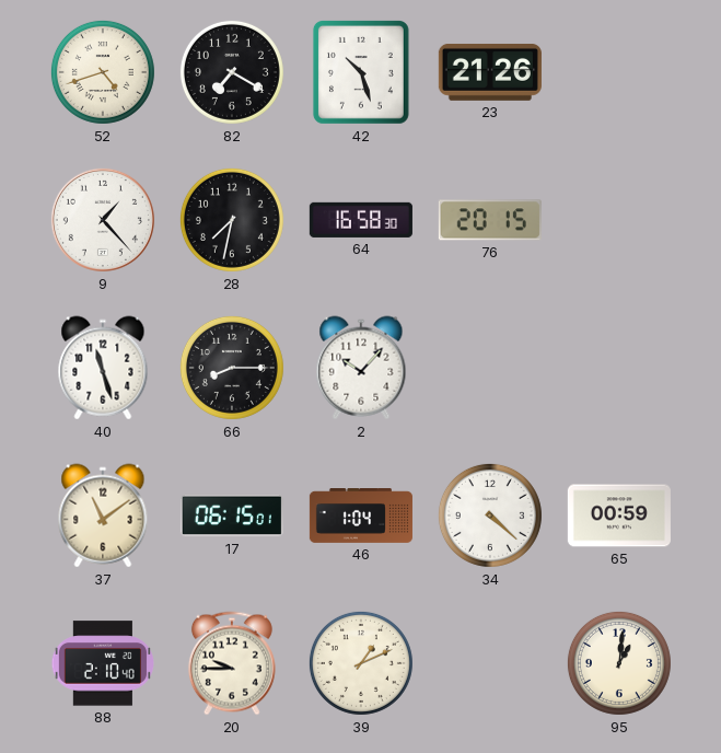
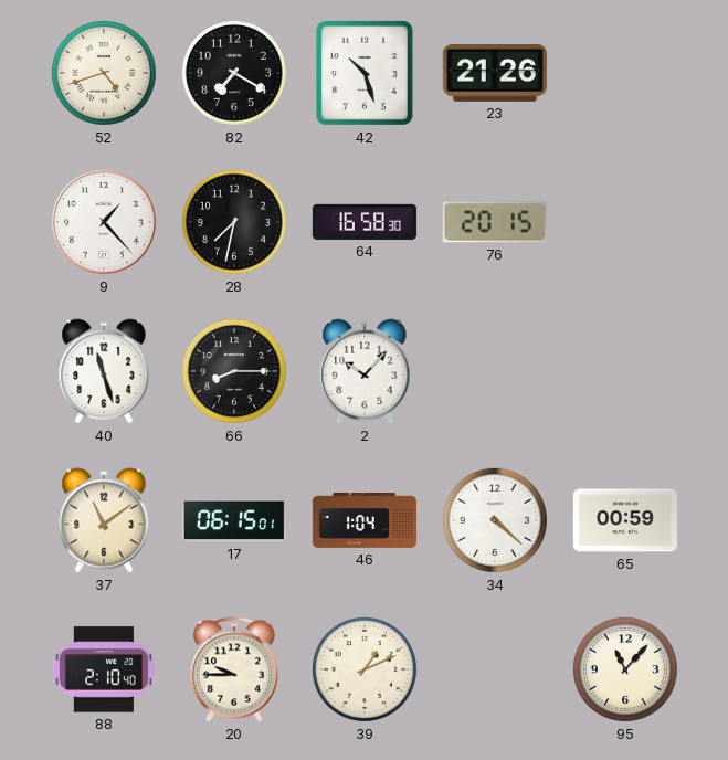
95: 1:01 -> 11:07
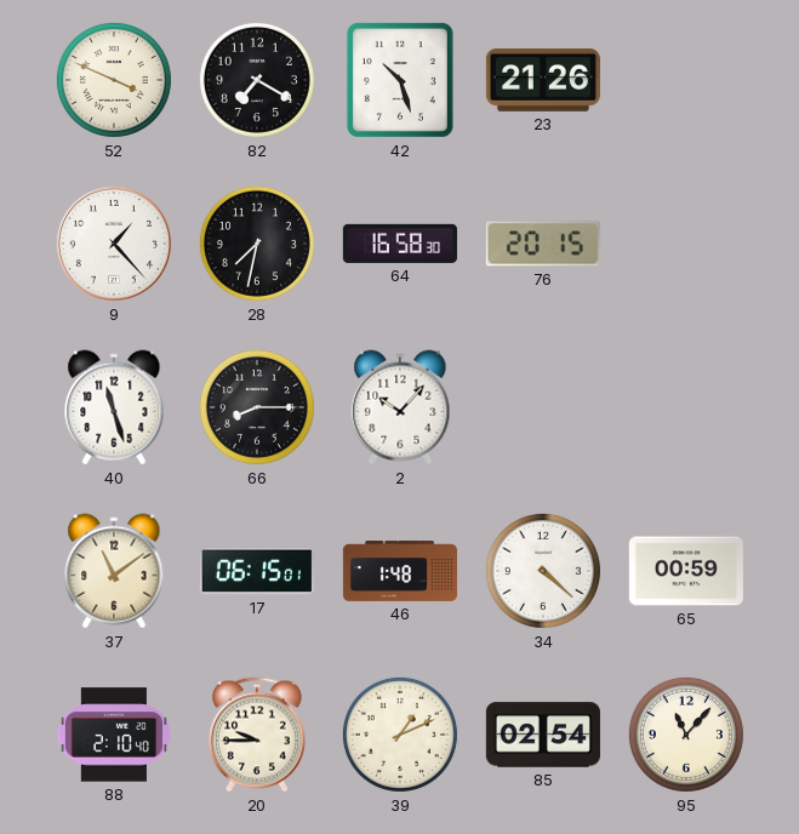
52: 4:42 -> 3:49
46: 1:04 -> 1:48
85: none -> 02:54
